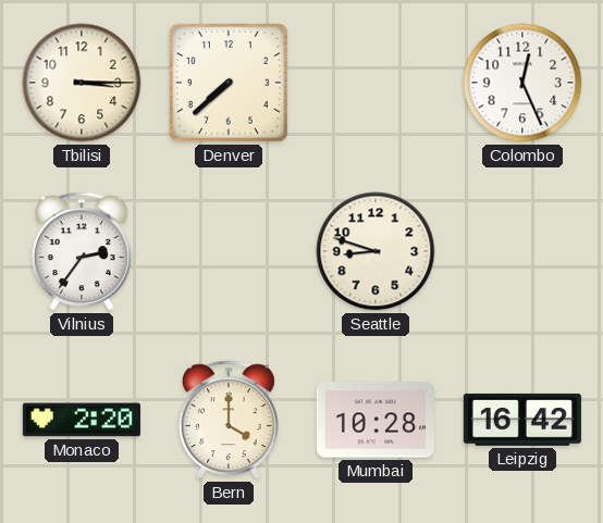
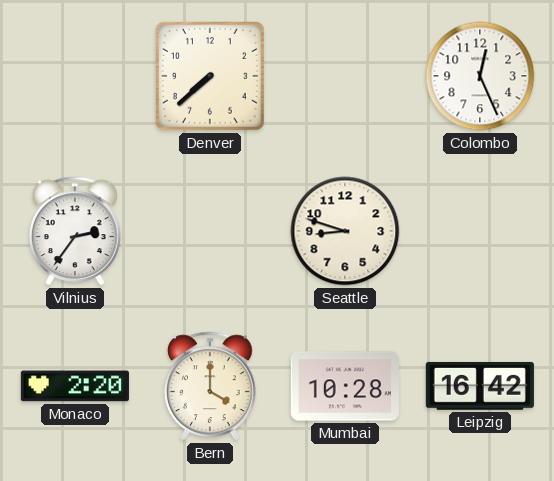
Tbilisi: 3:15 -> none
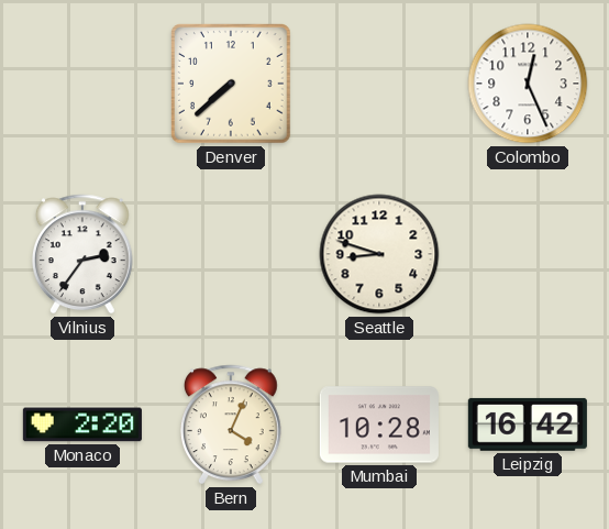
Bern: 4:00 -> 4:04
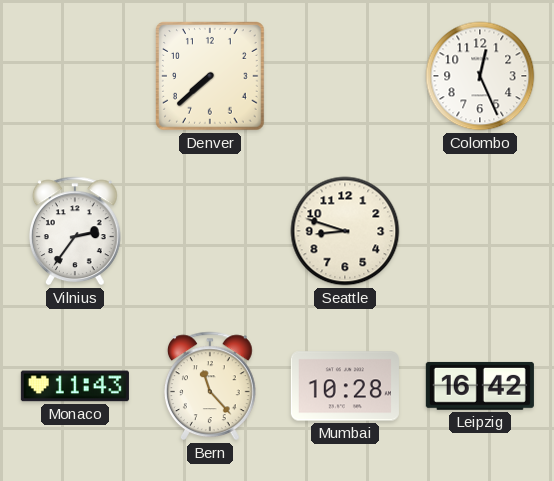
Monaco: 2:20 -> 11:43
Bern: 4:04 -> 11:23
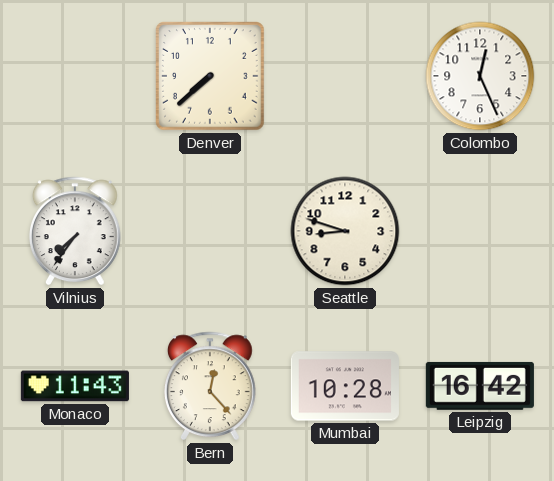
Vilnius: 2:36 -> 7:36
Bern: 11:23 -> 12:23
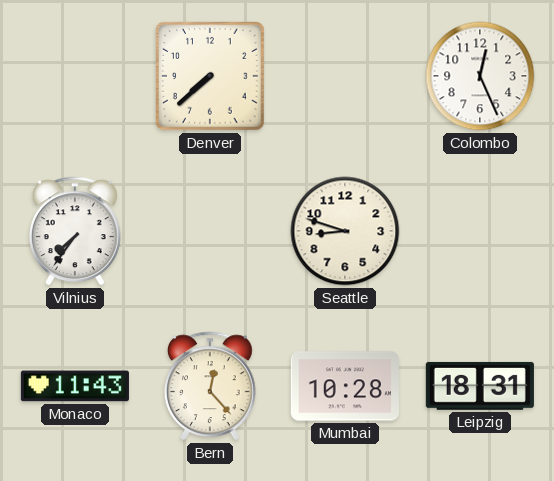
Leipzig: 16:42 -> 18:31
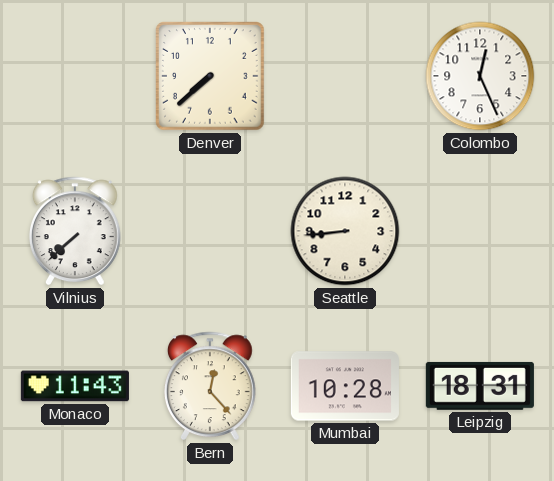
Vilnius: 7:36 -> 7:38
Seattle: 8:48 -> 8:44
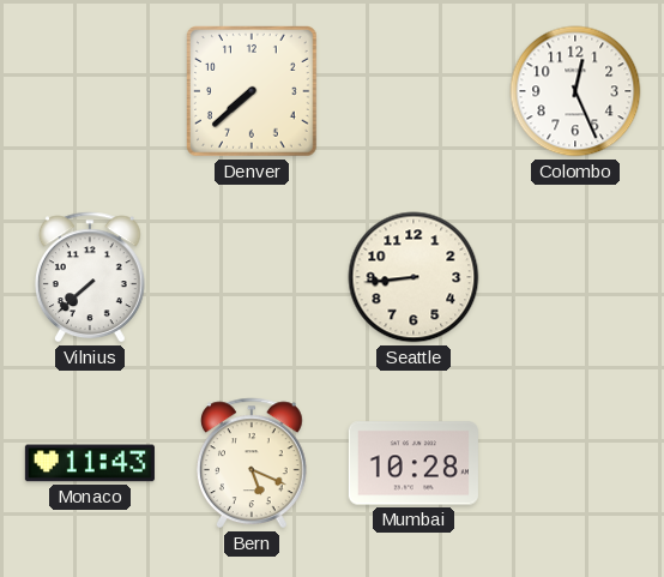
Bern: 12:23 -> 5:19
Leipzig: 18:31 -> none
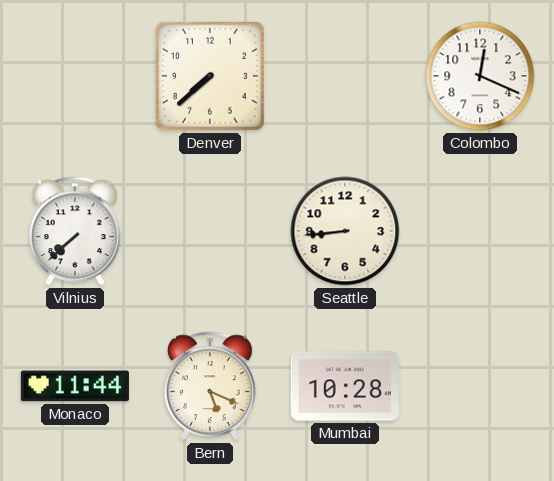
Colombo: 12:26 -> 12:19
Monaco: 11:43 -> 11:44
